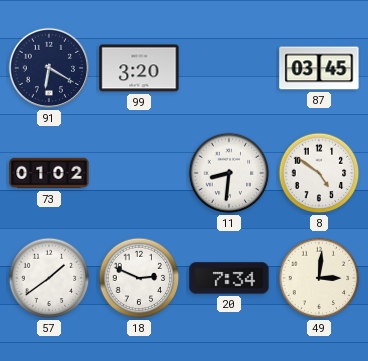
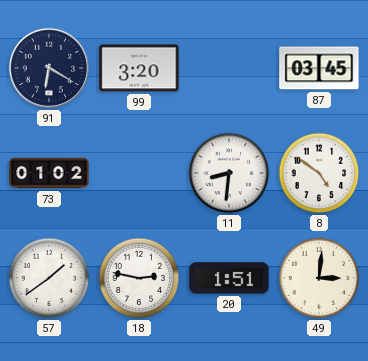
18: 2:49 -> 2:47
20: 7:34 -> 1:51
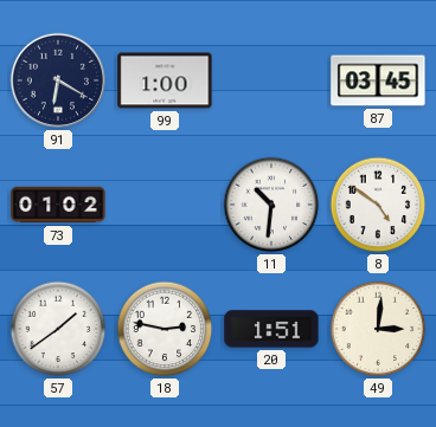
99: 3:20 -> 1:00
11: 8:31 -> 10:31
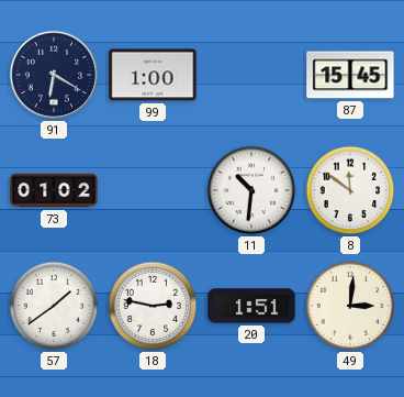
87: 03:45 -> 15:45
8: 4:51 -> 11:51
